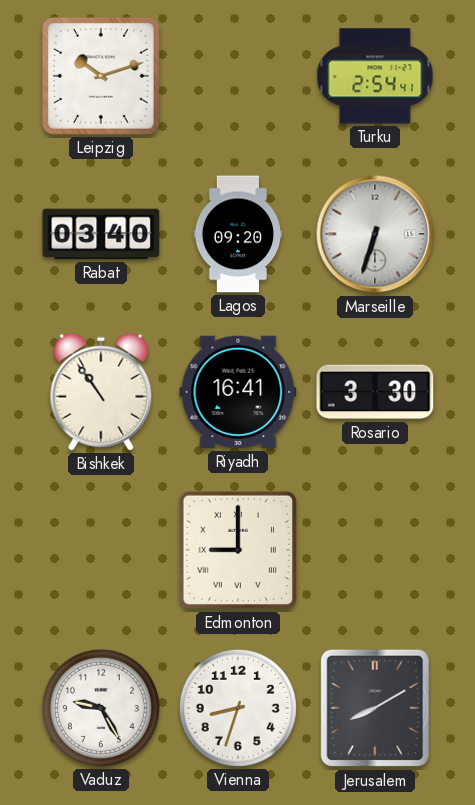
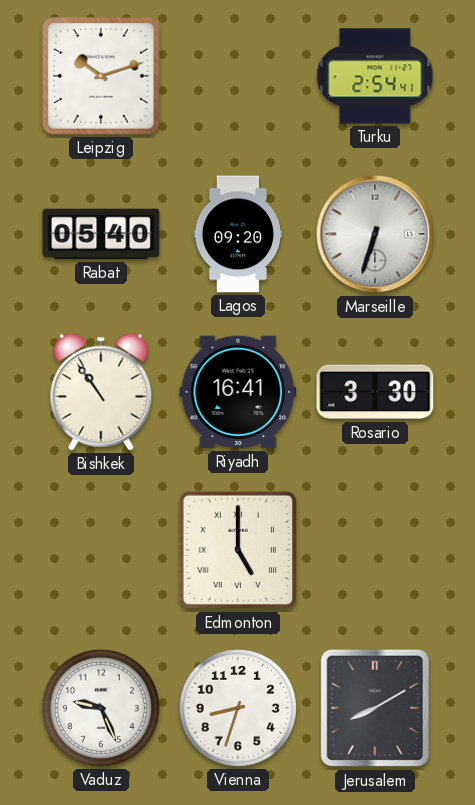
Rabat: 03:40 -> 05:40
Edmonton: 9:00 -> 5:00
Vaduz: 9:25 -> 9:26
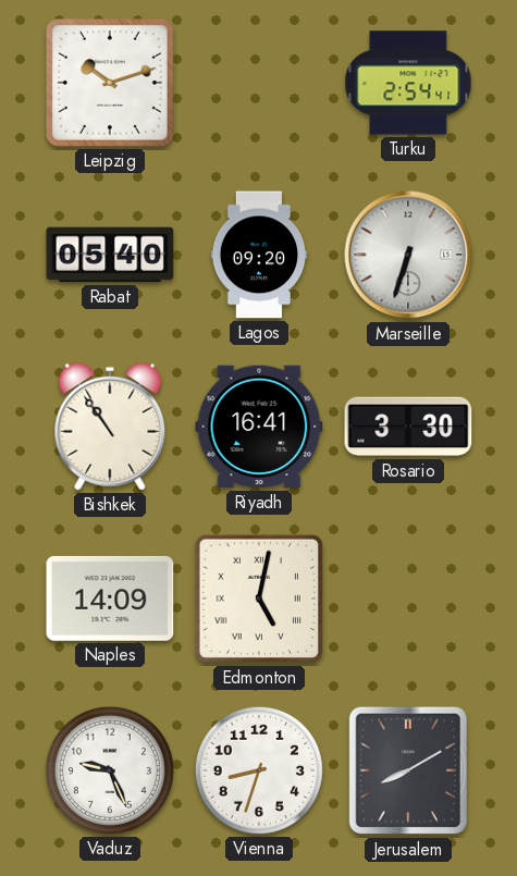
Naples: none -> 14:09
Edmonton: 5:00 -> 5:02
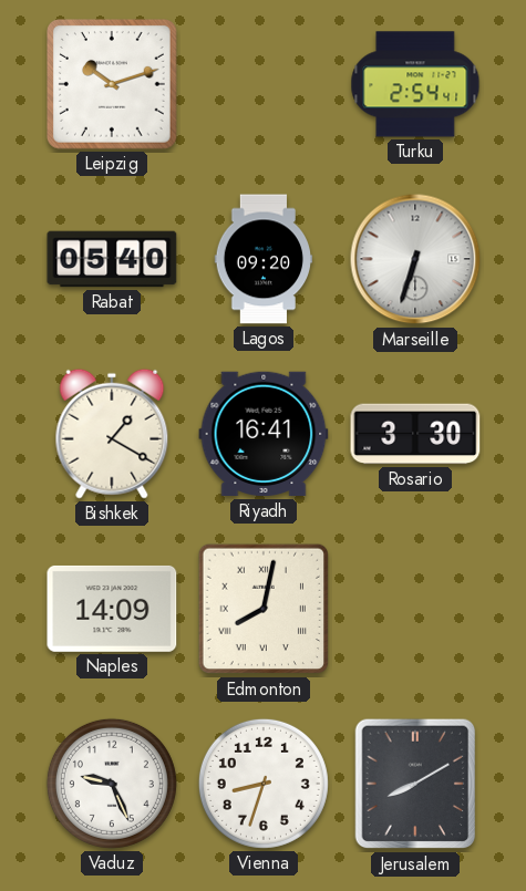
Bishkek: 10:54 -> 1:20
Edmonton: 5:02 -> 8:02
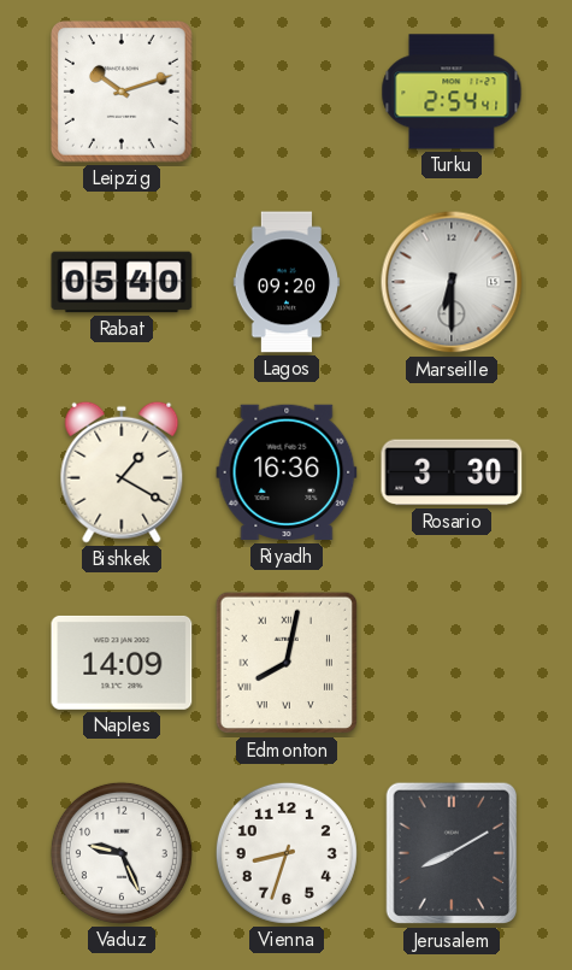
Marseille: 6:33 -> 6:30
Riyadh: 16:41 -> 16:36
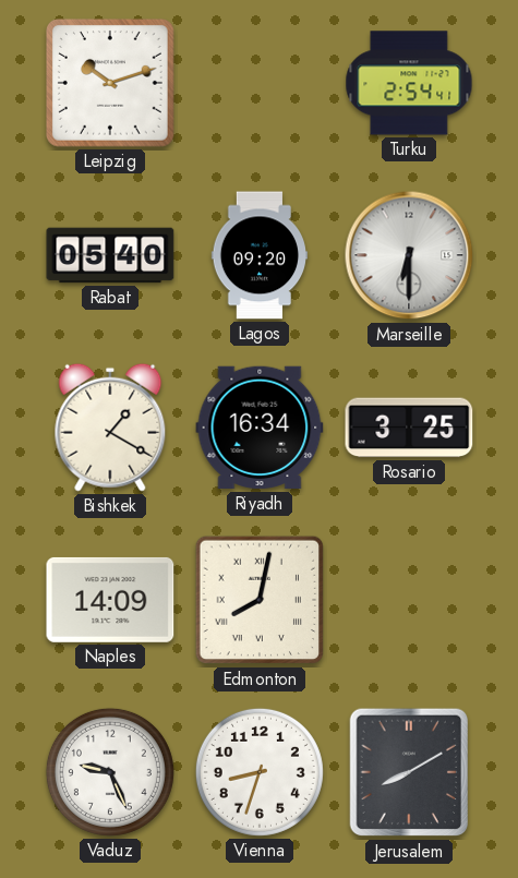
Riyadh: 16:36 -> 16:34
Rosario: 3:30 -> 3:25
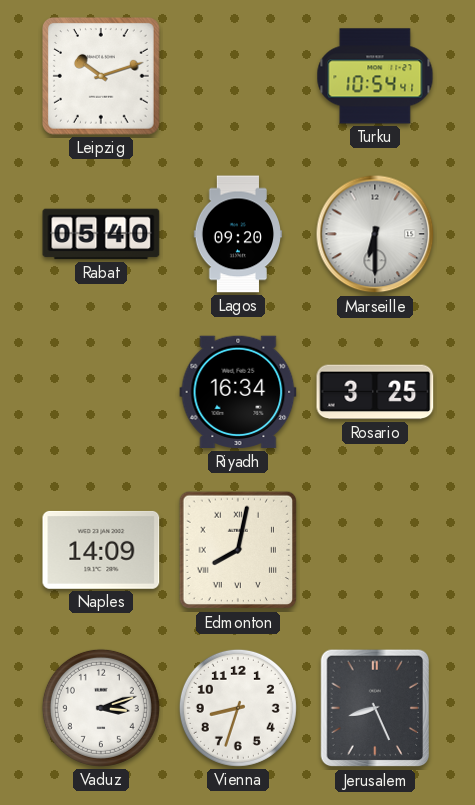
Turku: 2:54 -> 10:54
Bishkek: 1:20 -> none
Vaduz: 9:26 -> 3:12
Jerusalem: 8:10 -> 8:26
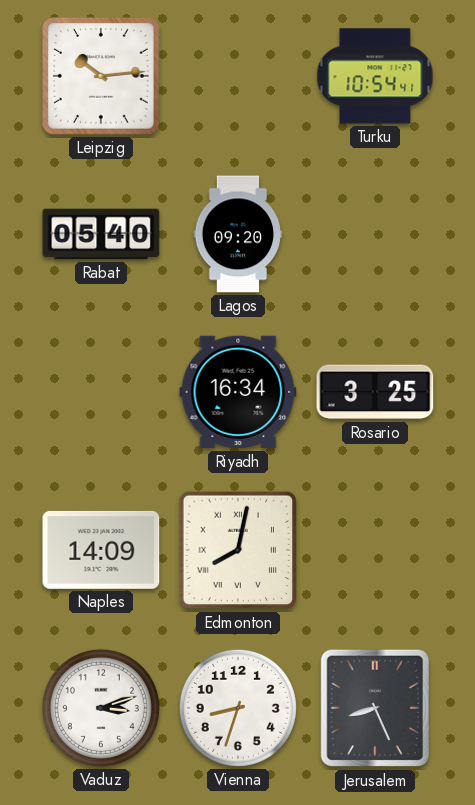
Leipzig: 10:12 -> 10:14
Marseille: 6:30 -> none
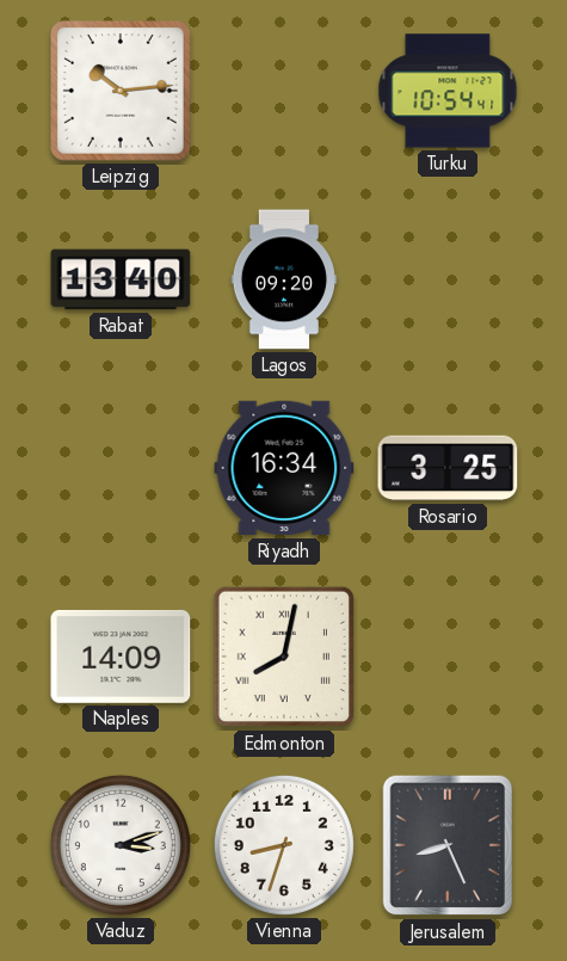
Rabat: 05:40 -> 13:40
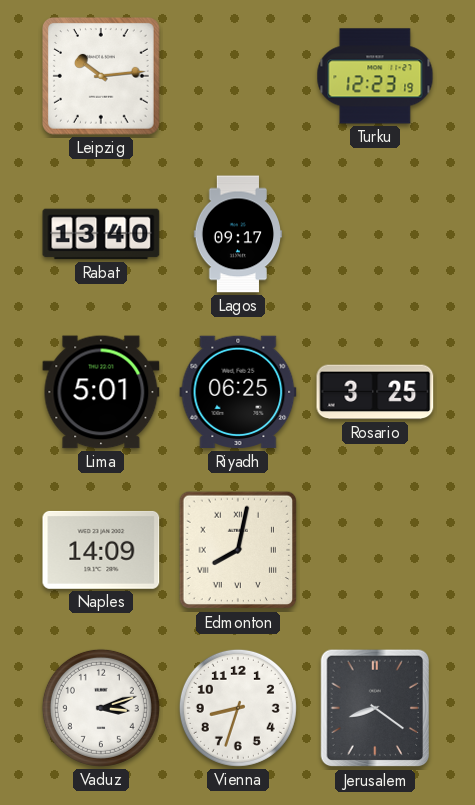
Turku: 10:54 -> 12:23
Lagos: 09:20 -> 09:17
Lima: none -> 5:01
Riyadh: 16:34 -> 06:25
Jerusalem: 8:26 -> 8:21
